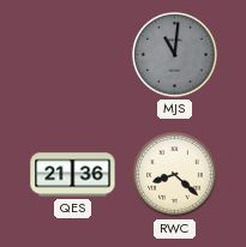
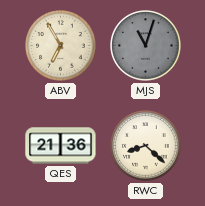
ABV: none -> 6:55
MJS: 11:01 -> 11:03
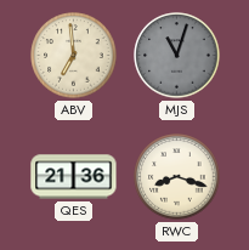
ABV: 6:55 -> 6:59
RWC: 8:22 -> 8:18
